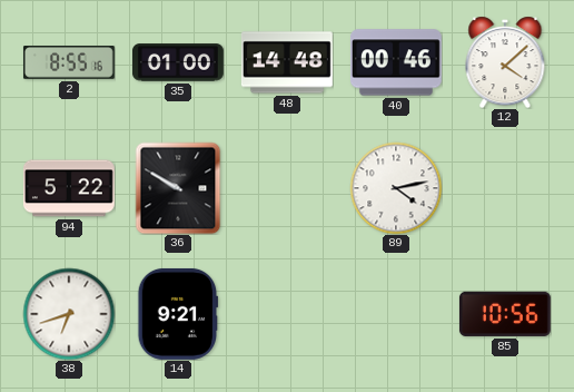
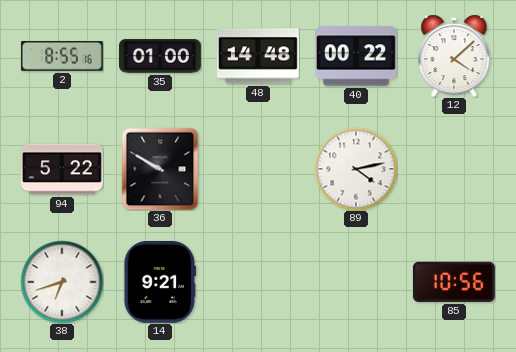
40: 00:46 -> 00:22
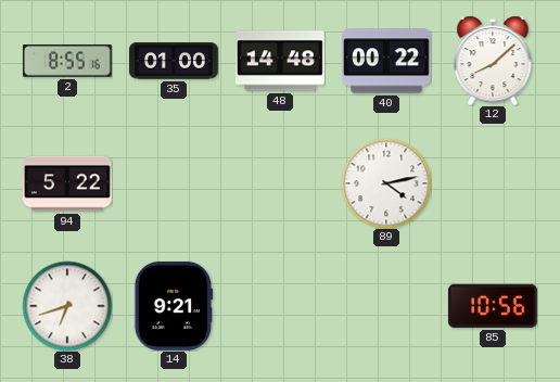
12: 4:08 -> 8:08
36: 9:50 -> none
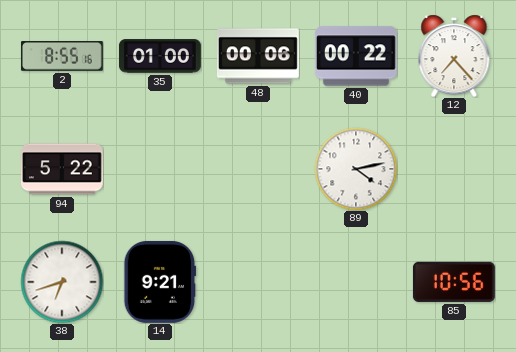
48: 14:48 -> 00:06
12: 8:08 -> 7:23
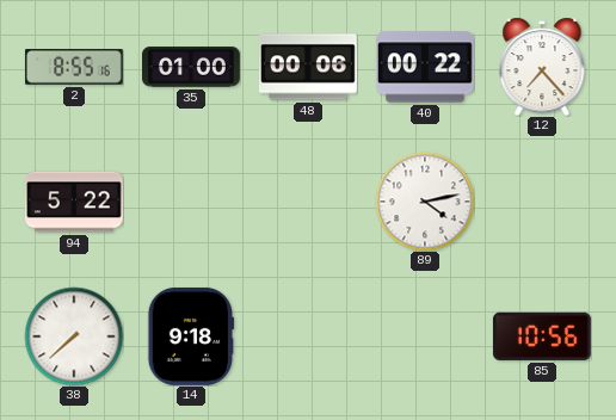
38: 6:42 -> 7:38
14: 9:21 -> 9:18
